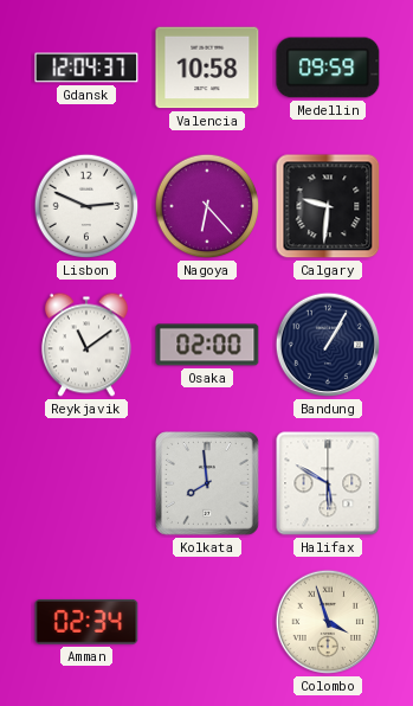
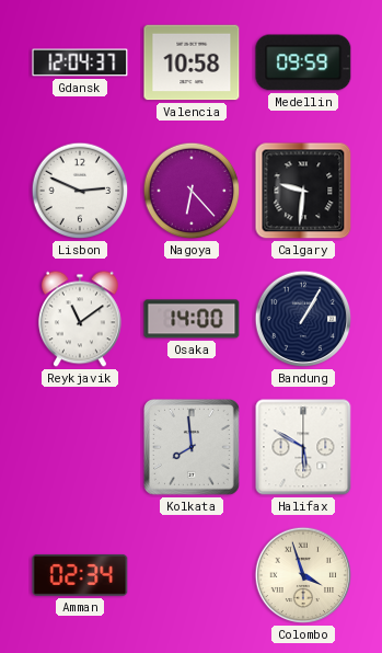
Osaka: 02:00 -> 14:00
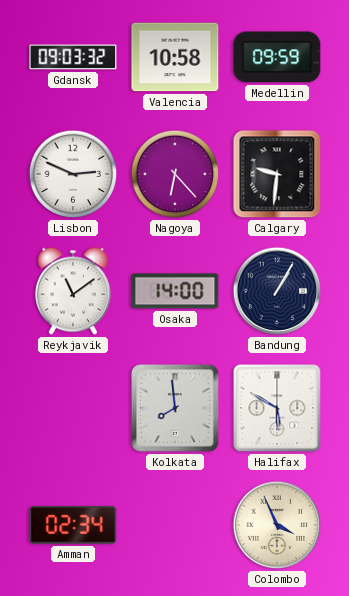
Gdansk: 12:04 -> 09:03
Colombo: 3:57 -> 3:56
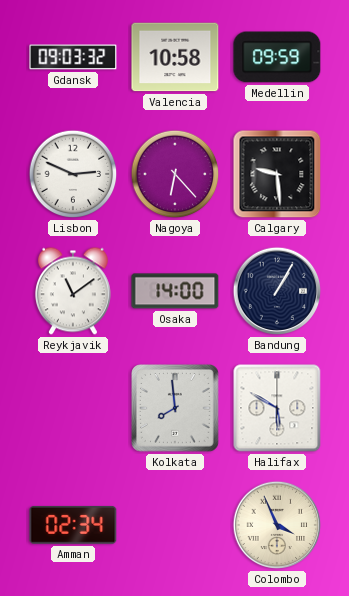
Calgary: 9:31 -> 9:29
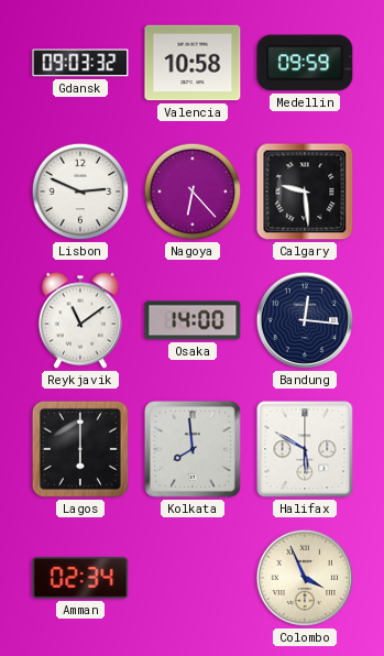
Bandung: 1:05 -> 12:16
Lagos: none -> 6:00
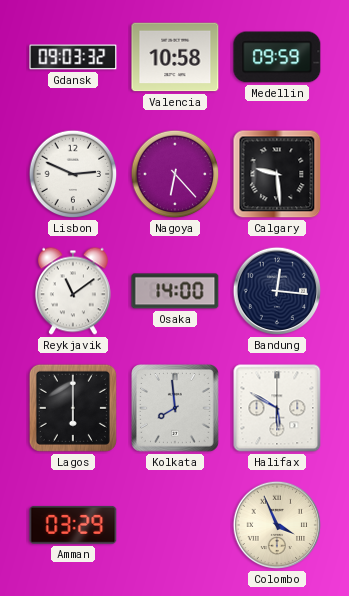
Amman: 02:34 -> 03:29
